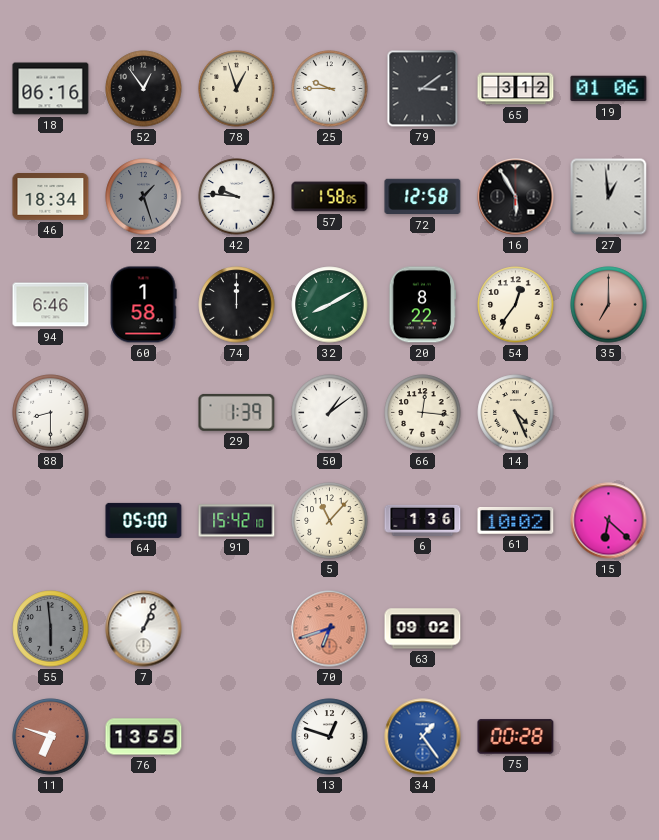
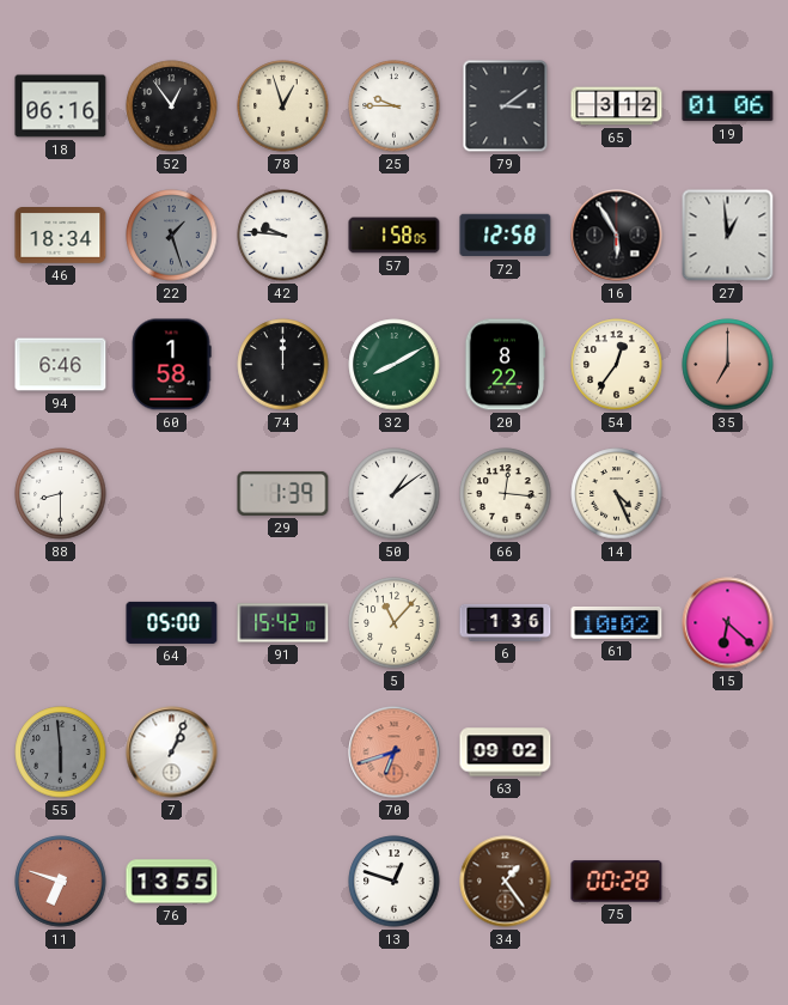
34 dial: blue -> brown
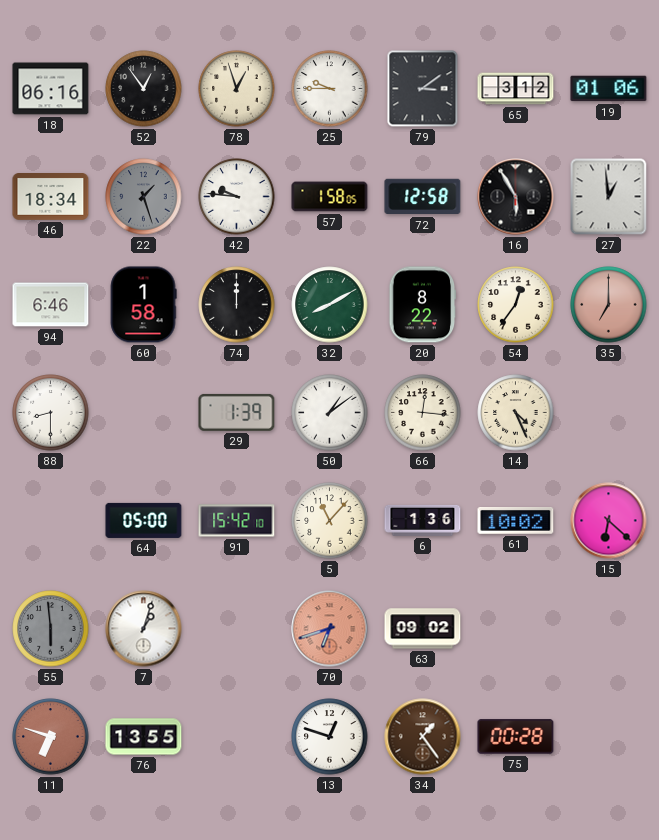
7: 1:04 -> 1:03
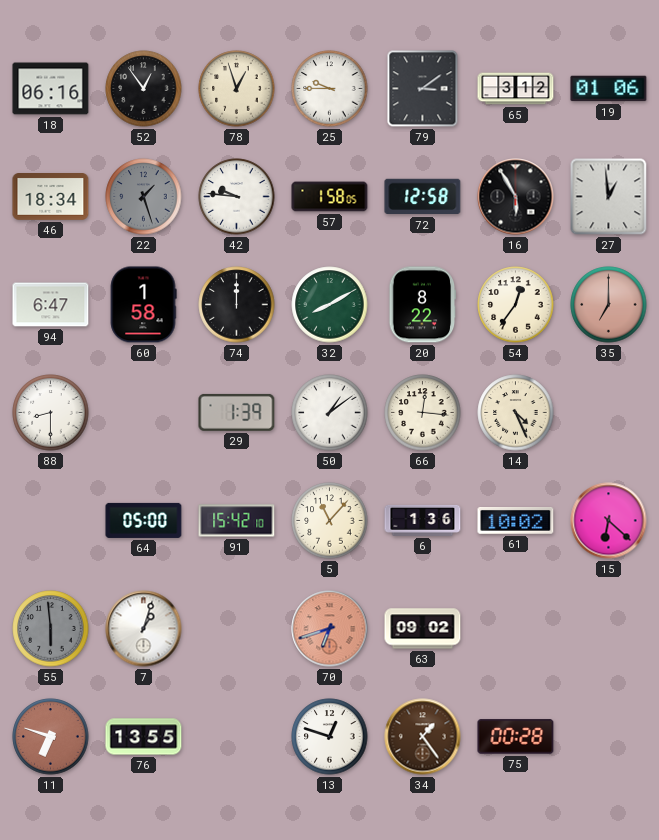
94: 6:46 -> 6:47
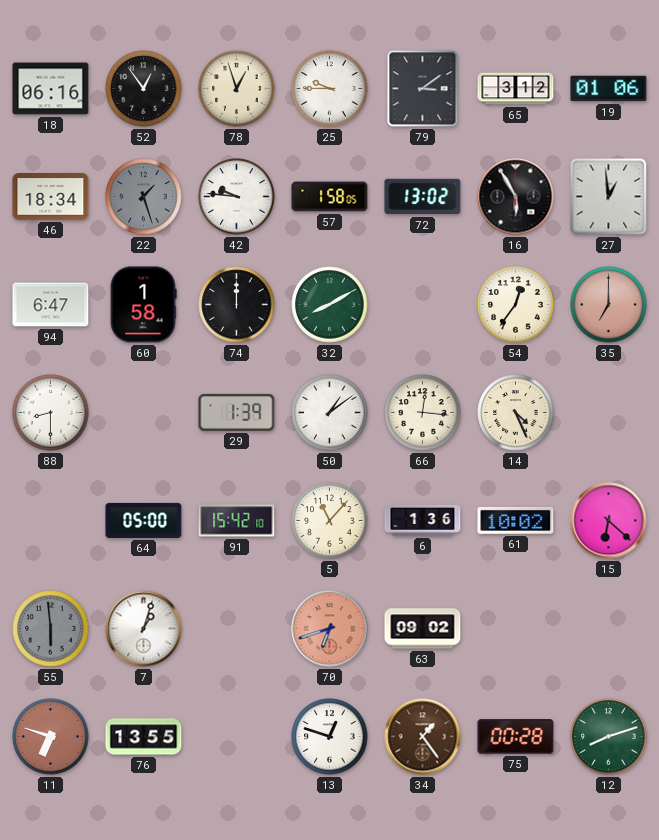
72: 12:58 -> 13:02
20: 8:22 -> none
12: none -> 8:12
